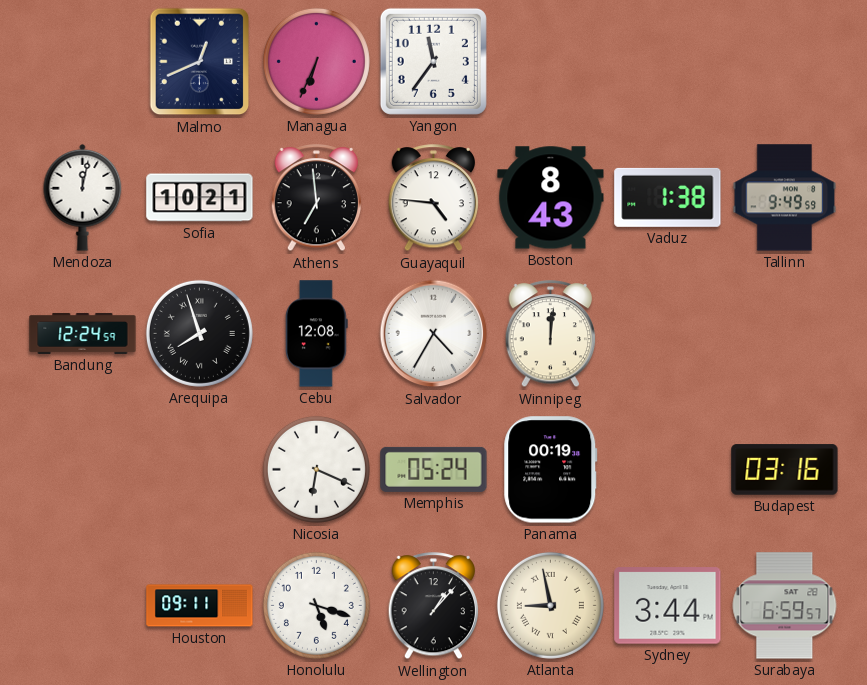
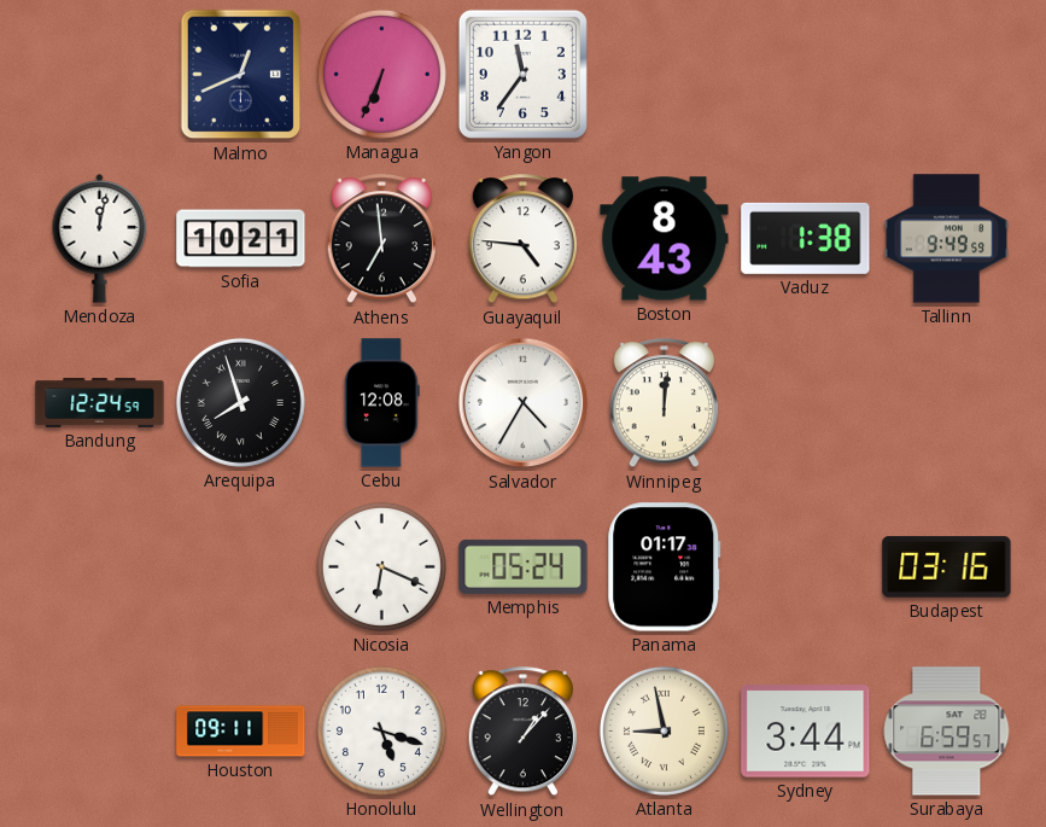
Panama: 00:19 -> 01:17
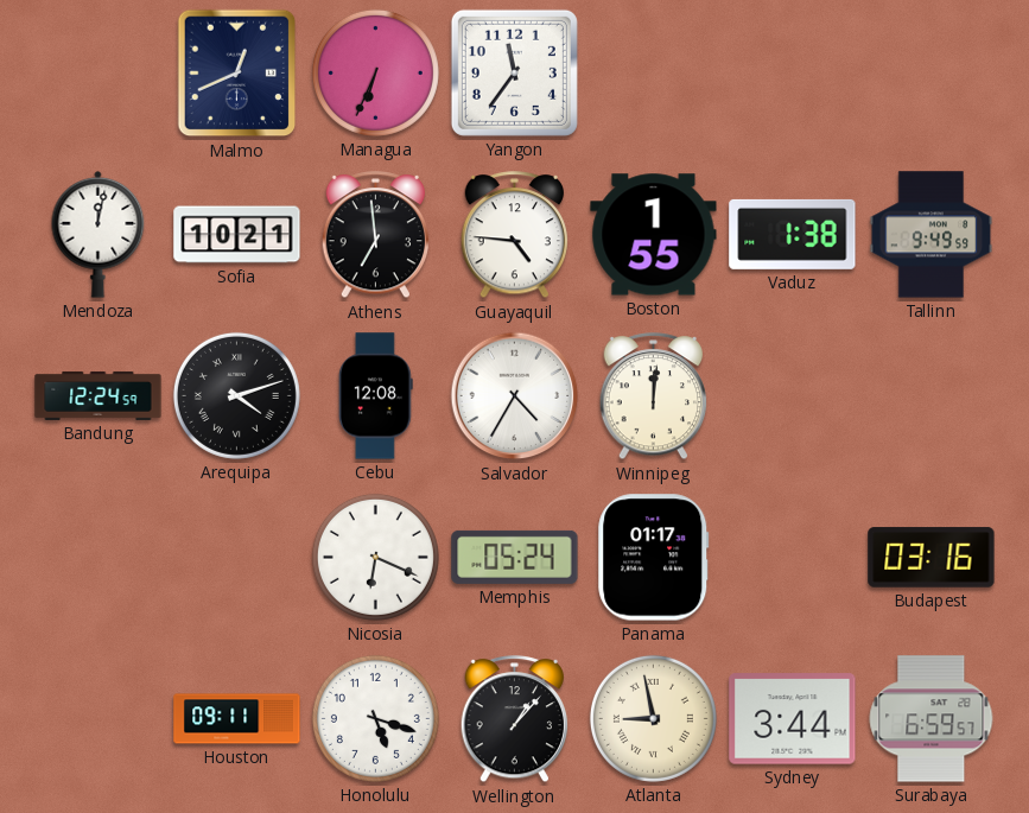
Boston: 8:43 -> 1:55
Arequipa: 7:57 -> 4:12
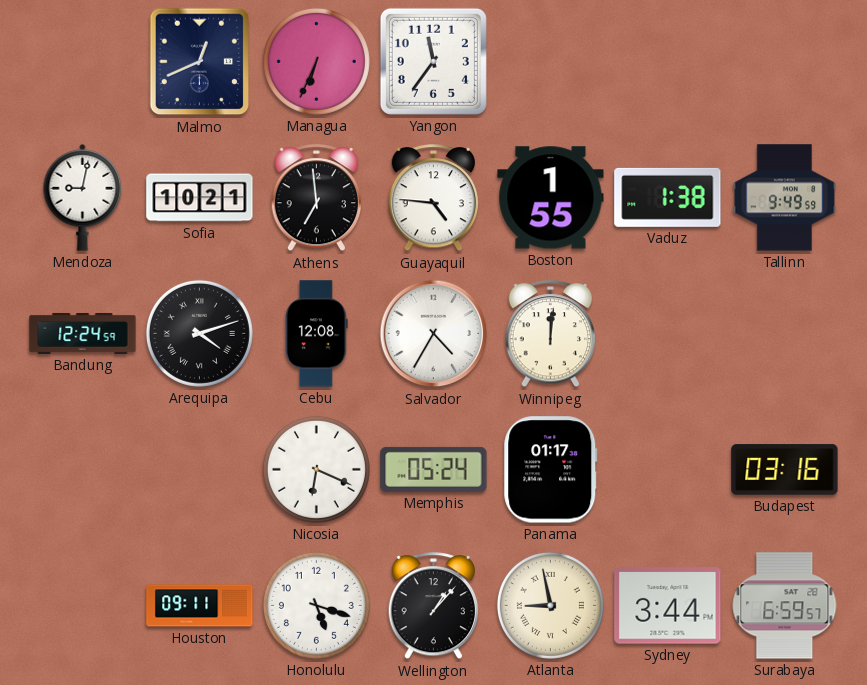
Mendoza: 12:02 -> 9:02
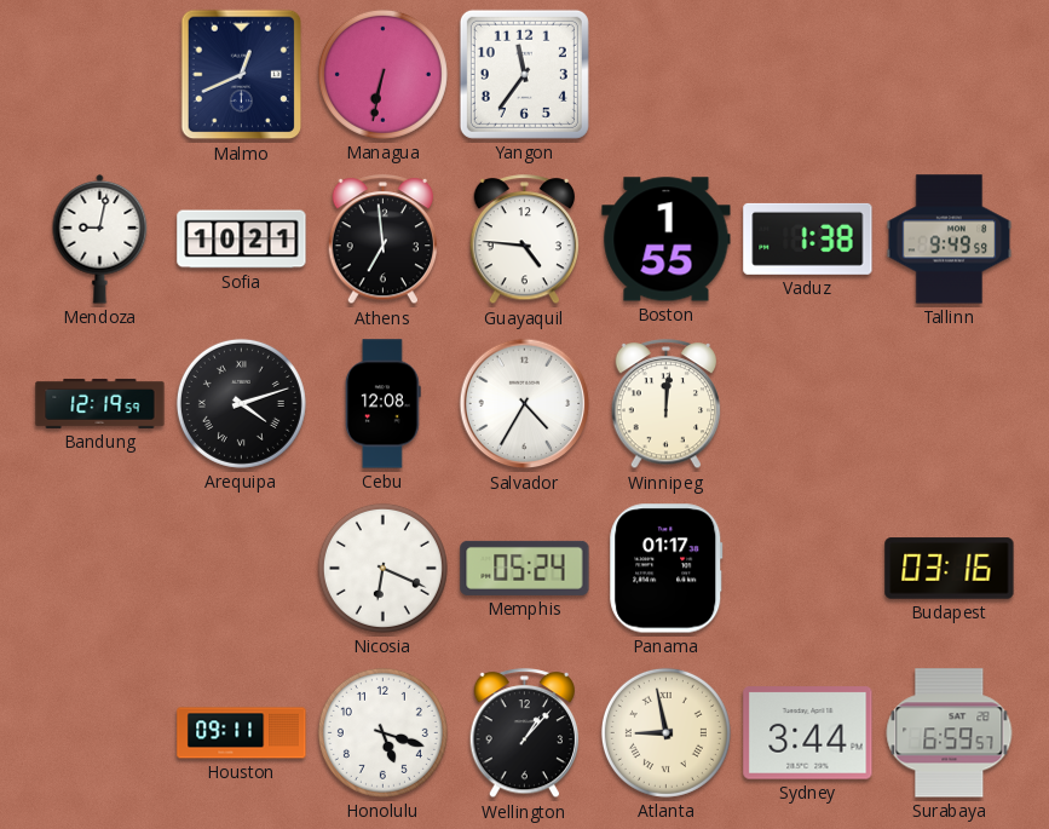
Managua: 6:34 -> 6:32
Bandung: 12:24 -> 12:19
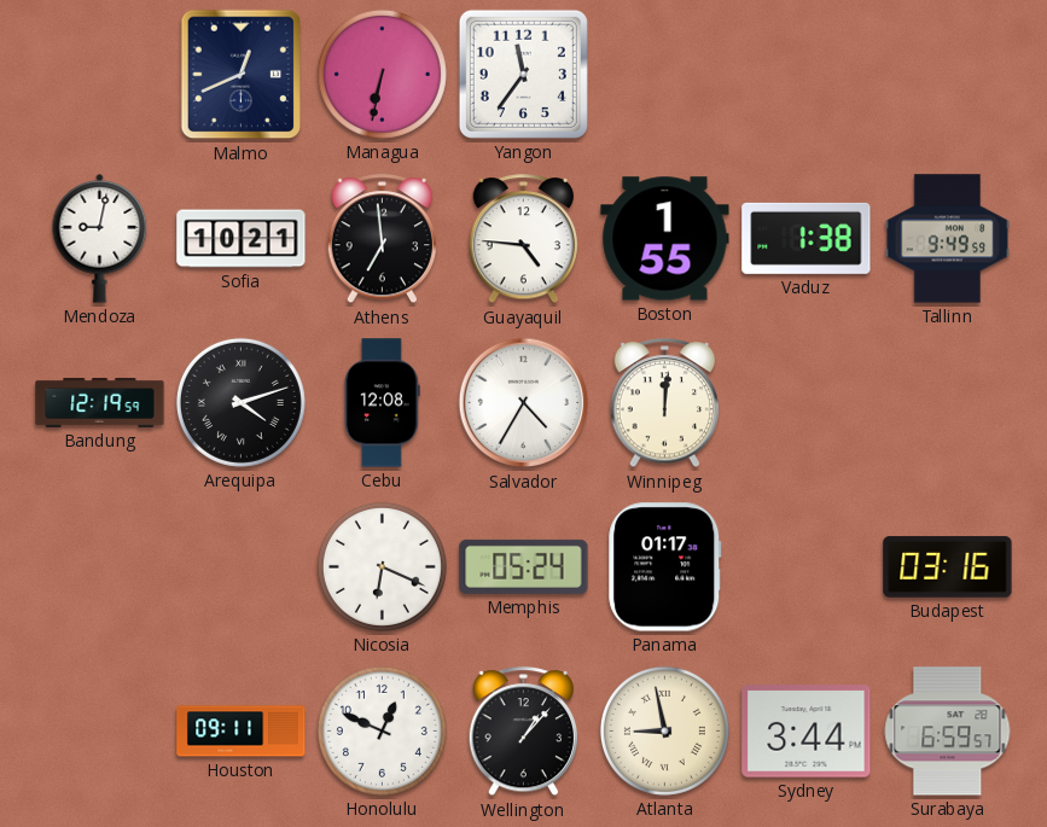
Honolulu: 5:18 -> 12:49
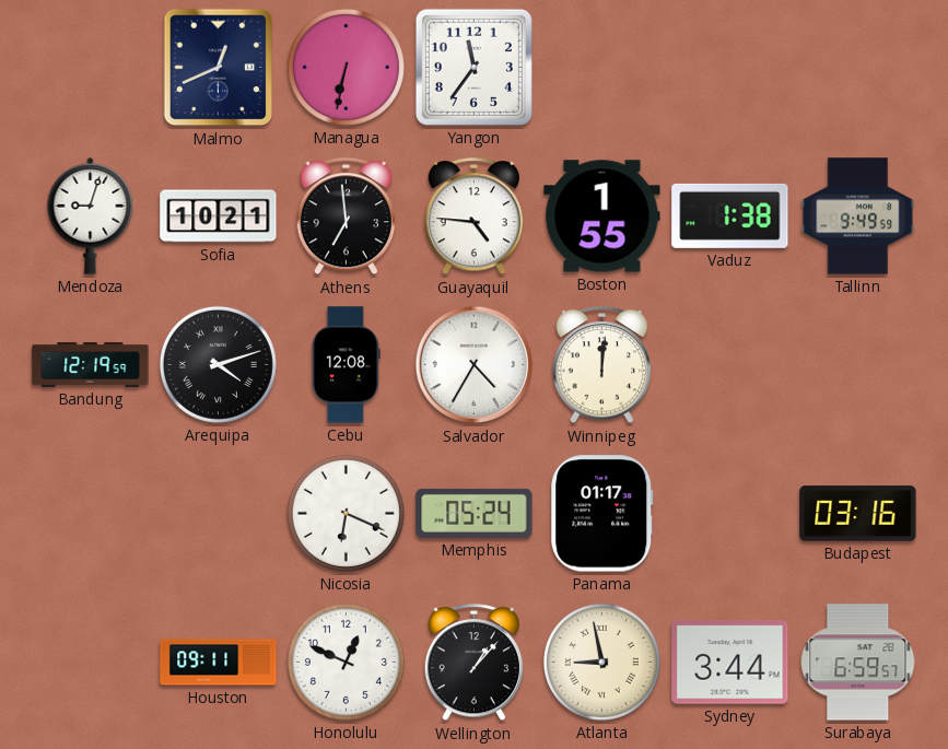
Mendoza: 9:02 -> 9:03
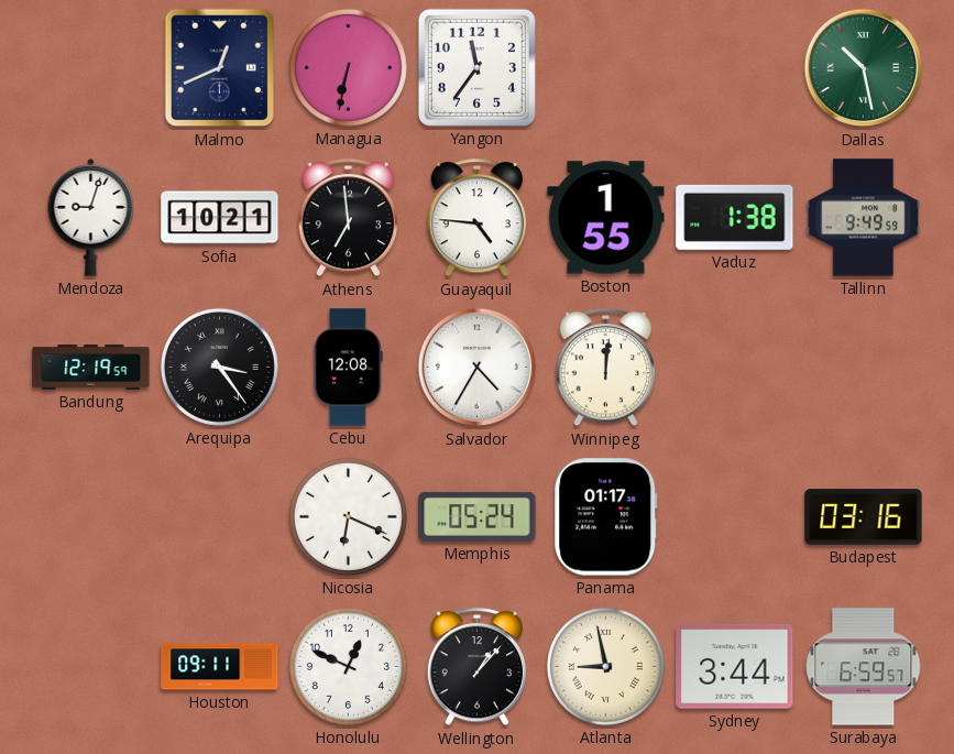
Dallas: none -> 10:28
Arequipa: 4:12 -> 3:24
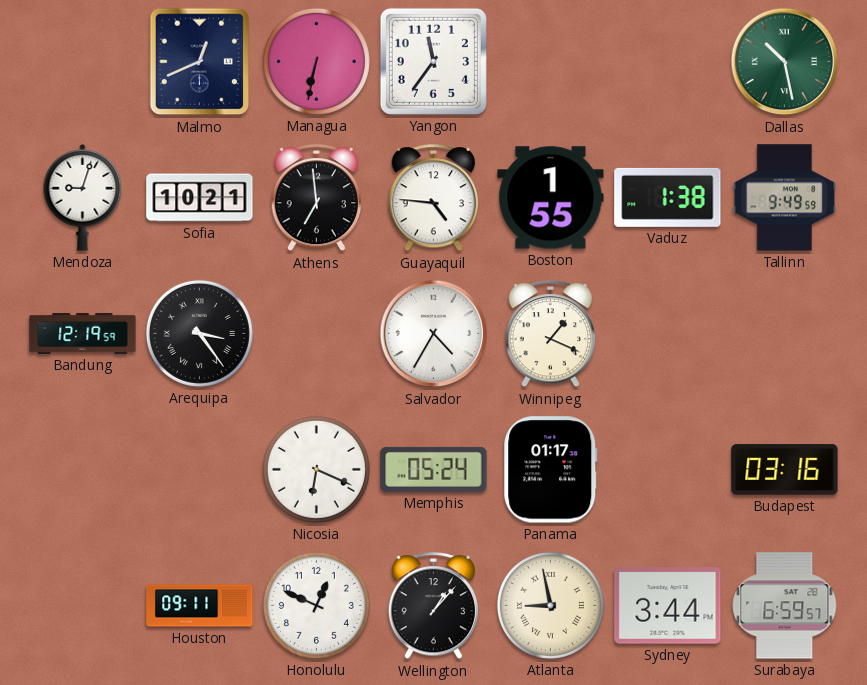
Cebu: 12:08 -> none
Winnipeg: 12:01 -> 1:19
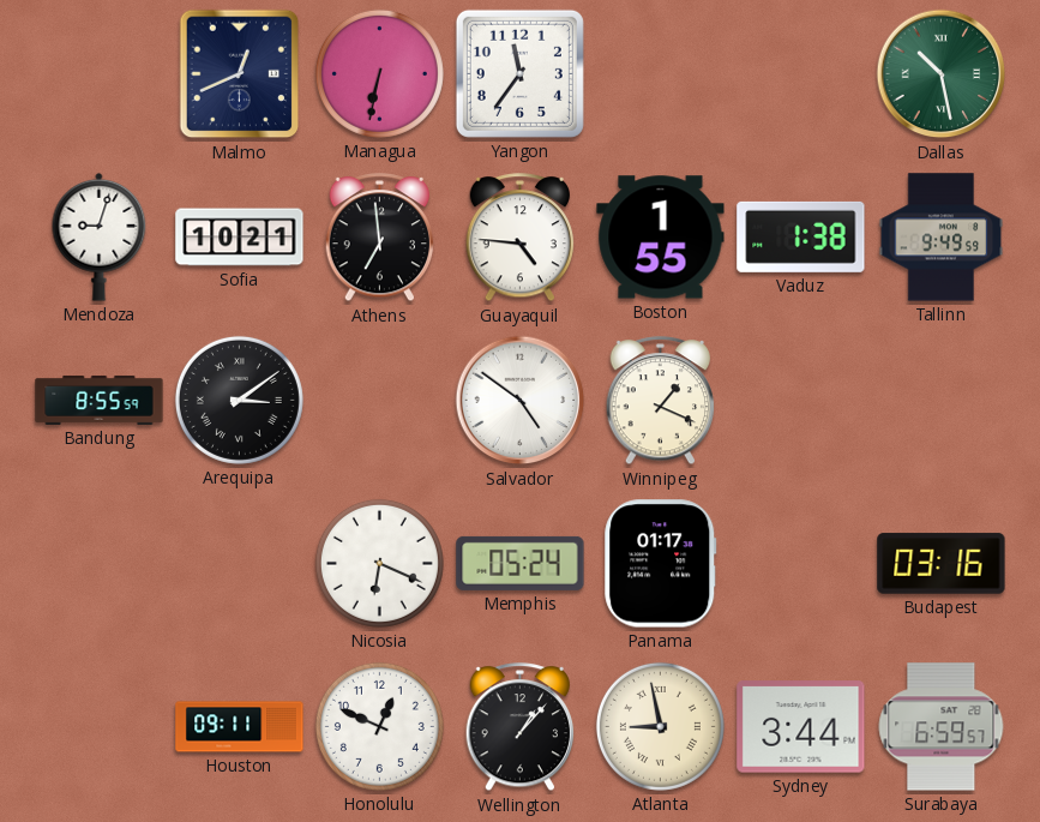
Bandung: 12:19 -> 8:55
Arequipa: 3:24 -> 3:09
Salvador: 4:35 -> 4:51
